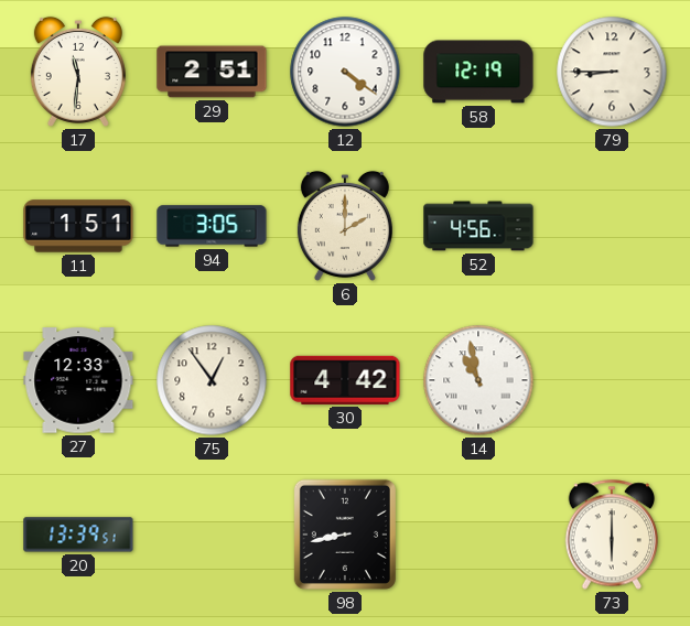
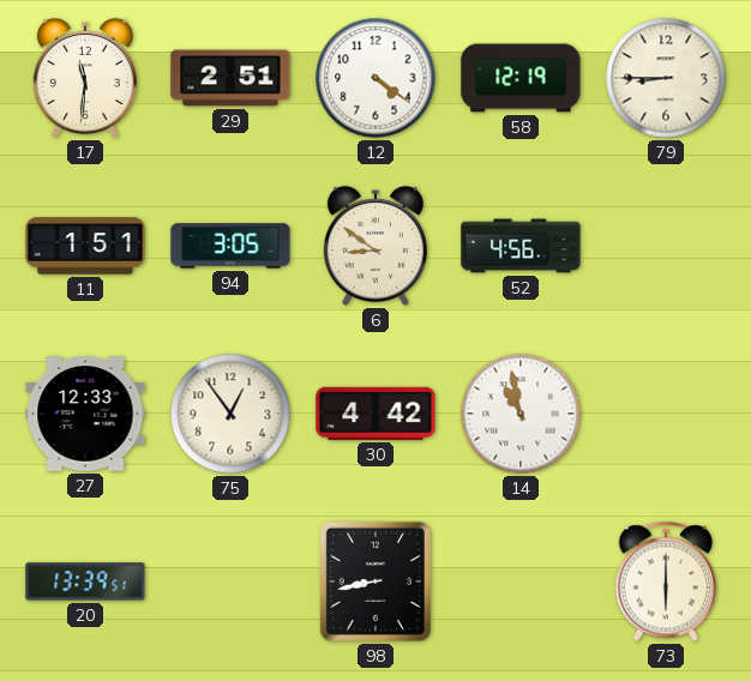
6: 2:00 -> 8:51
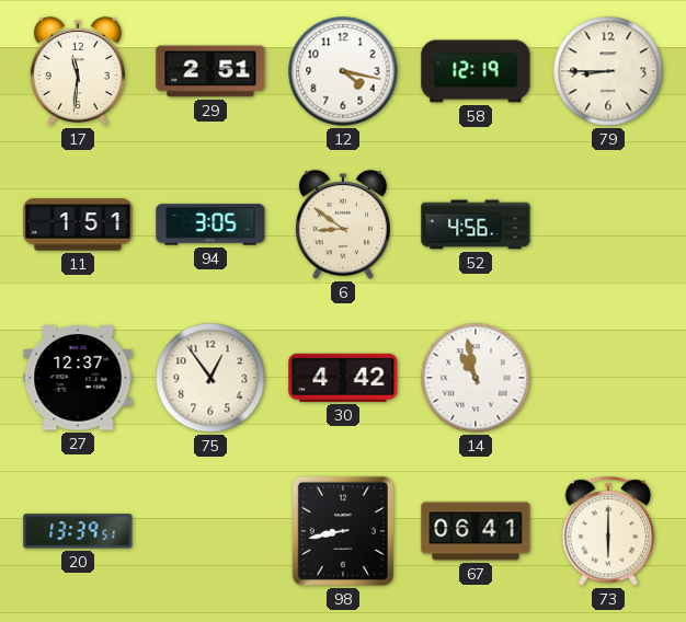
12: 4:21 -> 4:17
27: 12:33 -> 12:37
67: none -> 06:41
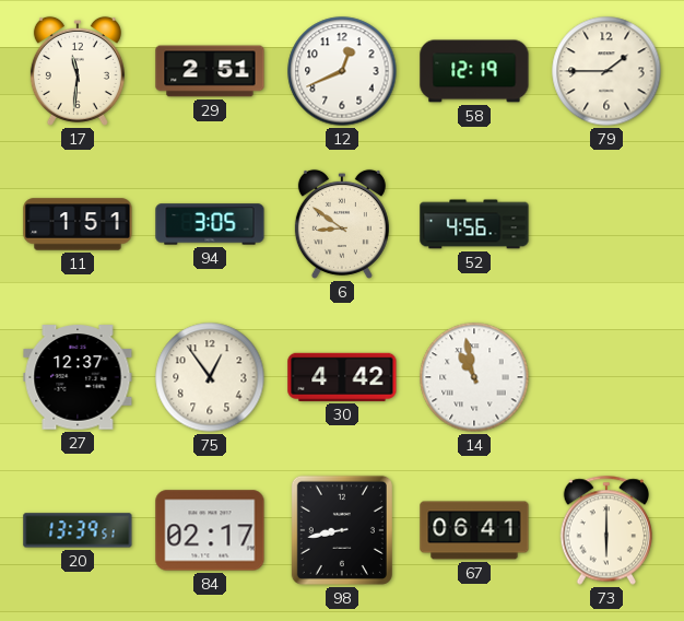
12: 4:17 -> 12:41
79: 8:45 -> 1:45
84: none -> 02:17
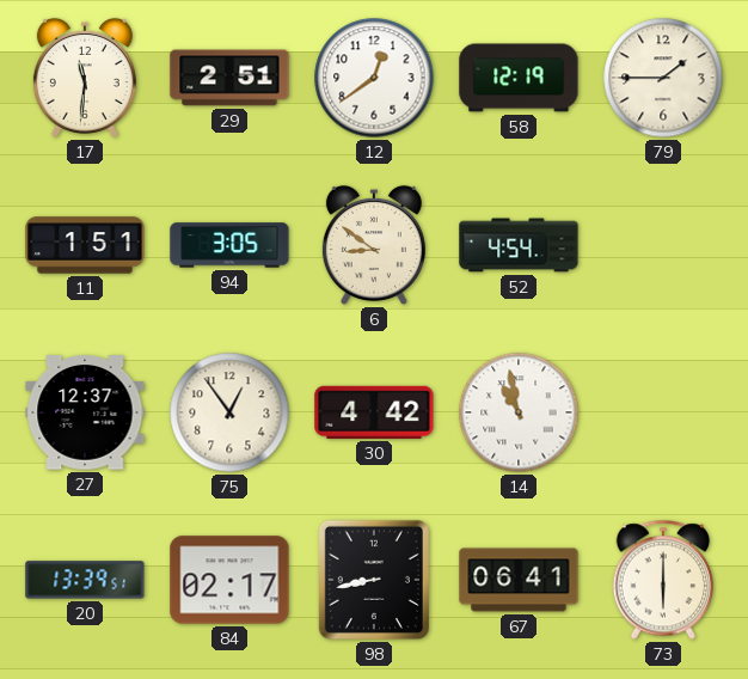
12: 12:41 -> 12:39
52: 4:56 -> 4:54
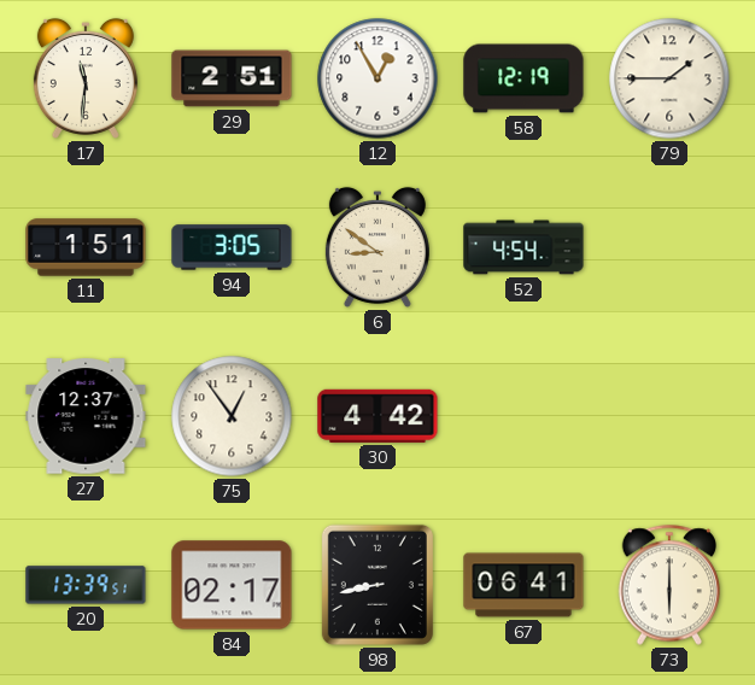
12: 12:39 -> 12:55
14: 10:58 -> none
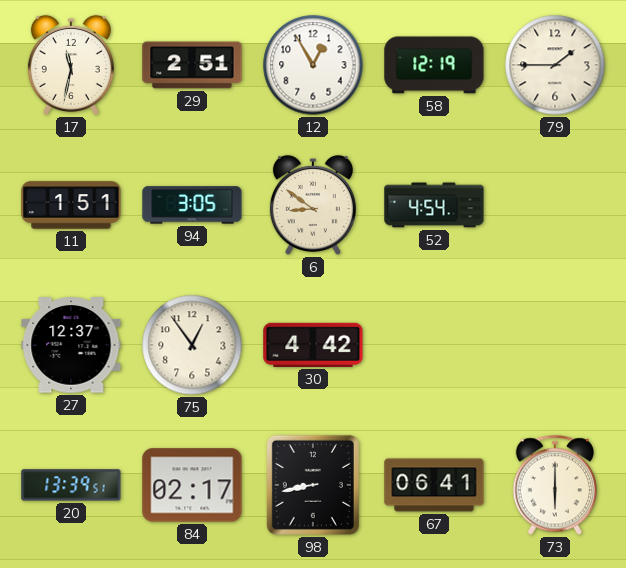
17: 11:31 -> 11:32
